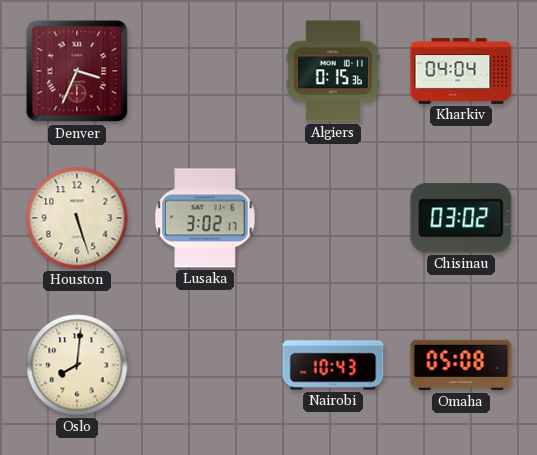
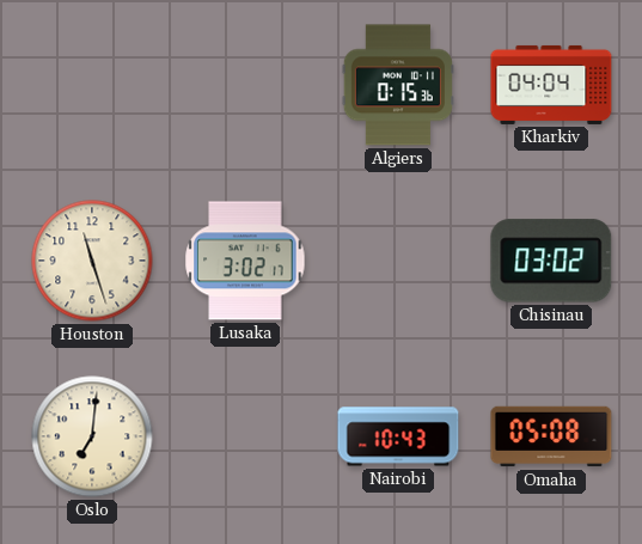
Denver: 3:34 -> none
Houston: 5:27 -> 11:27
Oslo: 8:01 -> 7:01
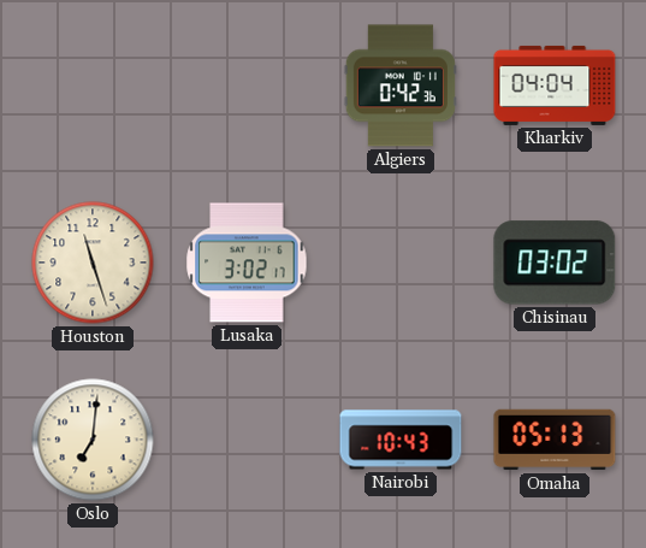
Algiers: 0:15 -> 0:42
Omaha: 05:08 -> 05:13
